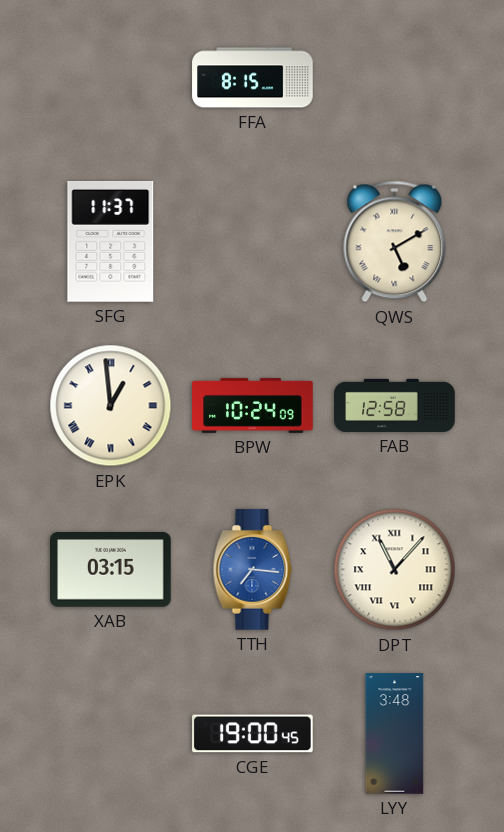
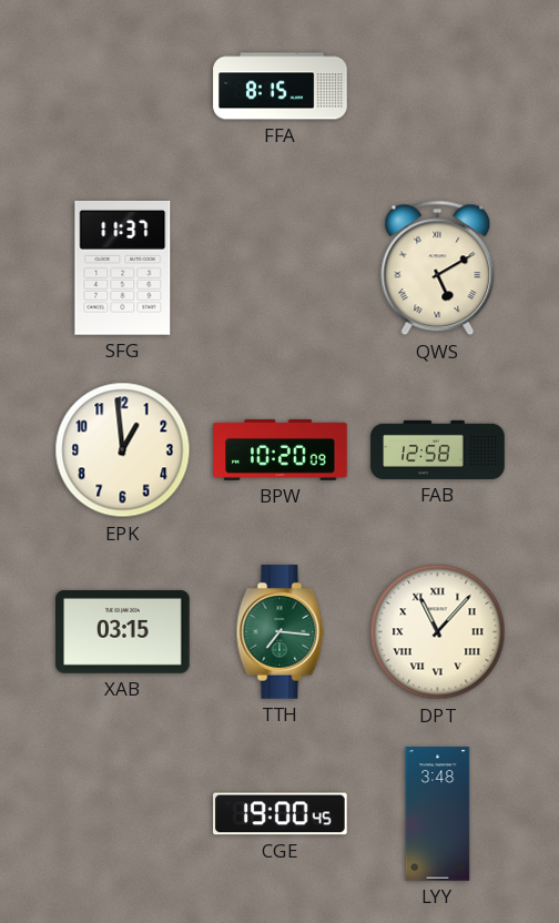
EPK numerals: Roman -> Arabic
BPW: 10:24 -> 10:20
TTH dial: blue -> green
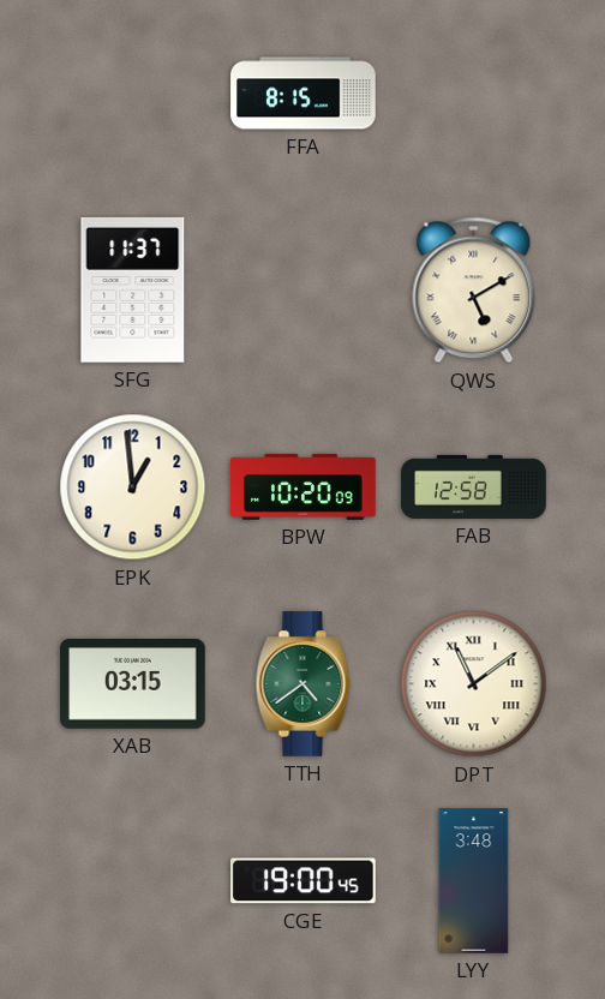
TTH: 7:16 -> 4:39
DPT: 11:07 -> 11:09
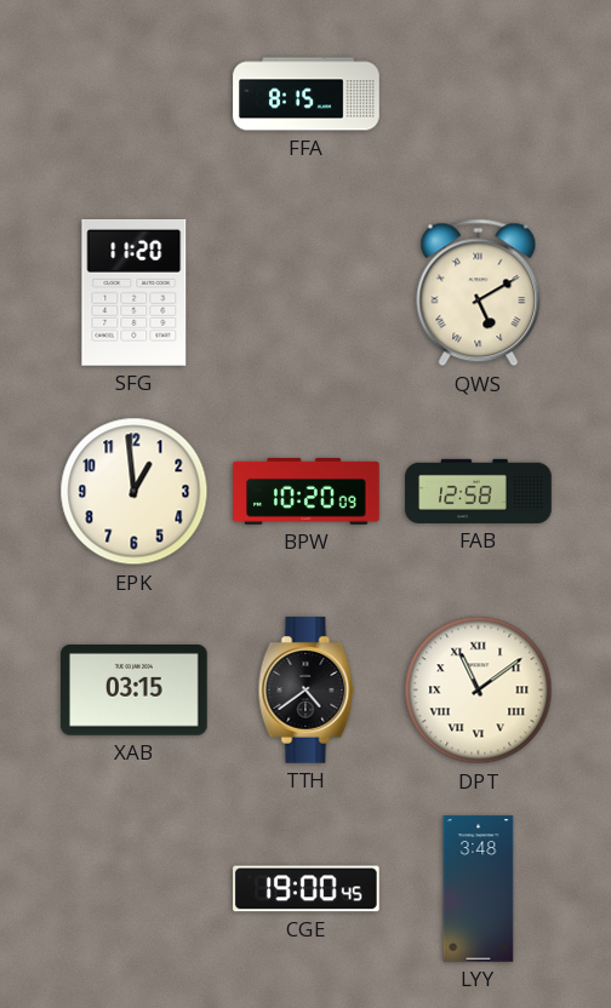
SFG: 11:37 -> 11:20
TTH dial: green -> black
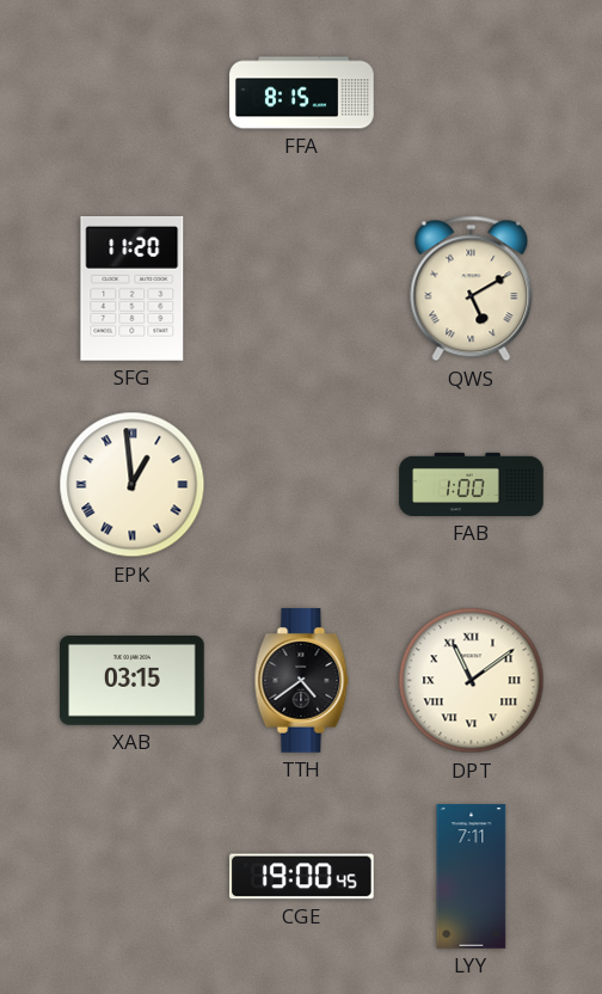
EPK numerals: Arabic -> Roman
BPW: 10:20 -> none
FAB: 12:58 -> 1:00
LYY: 3:48 -> 7:11
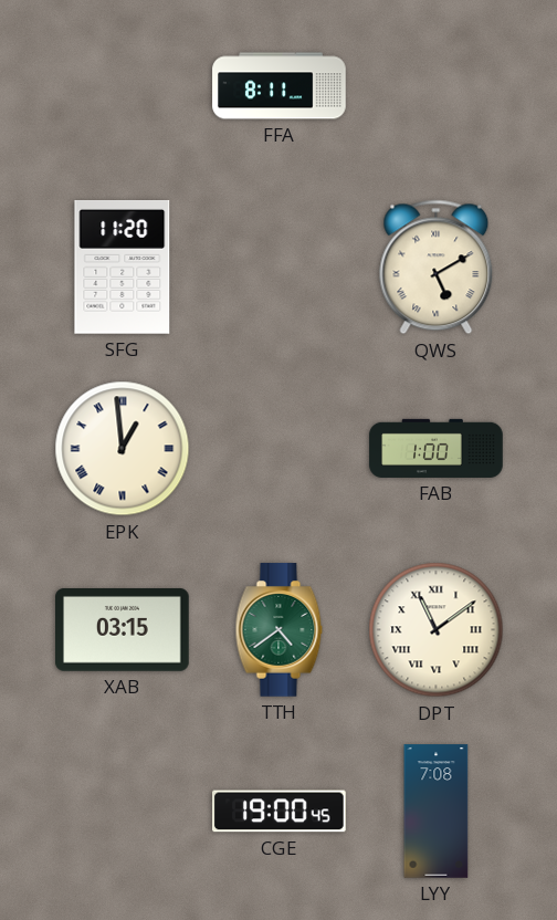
FFA: 8:15 -> 8:11
TTH dial: black -> green
LYY: 7:11 -> 7:08
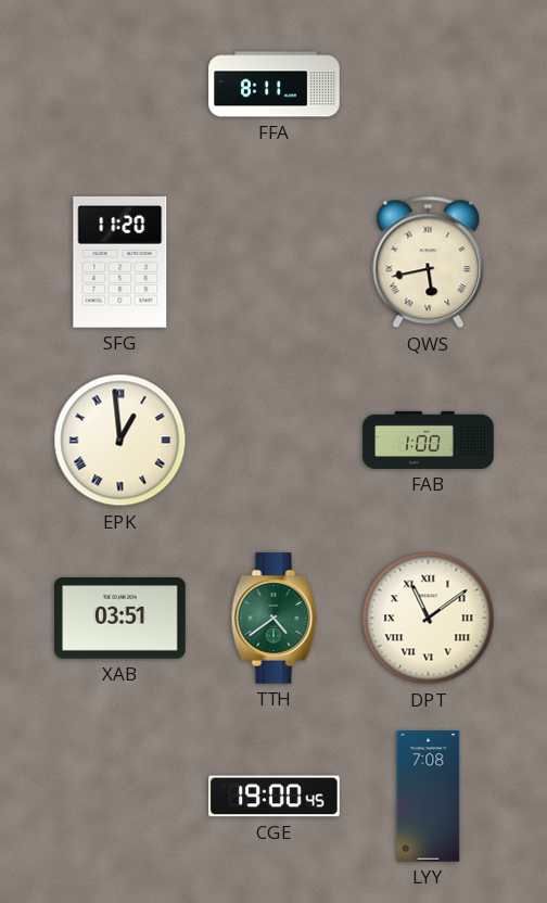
QWS: 5:10 -> 5:43
XAB: 03:15 -> 03:51
